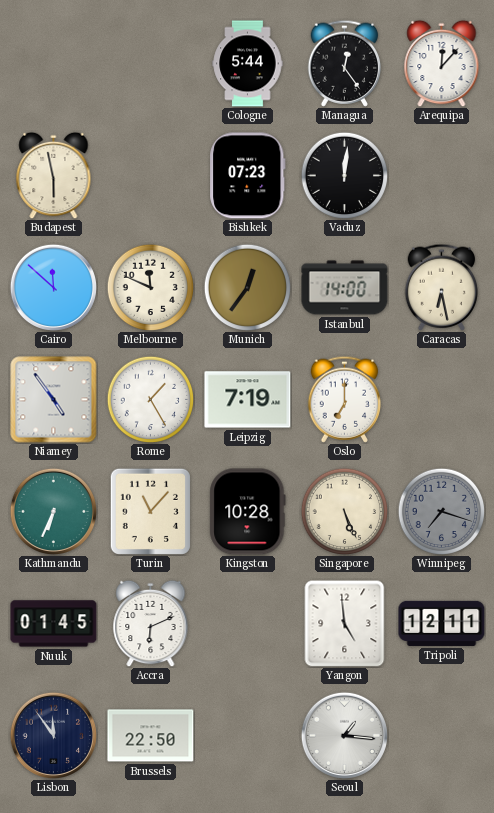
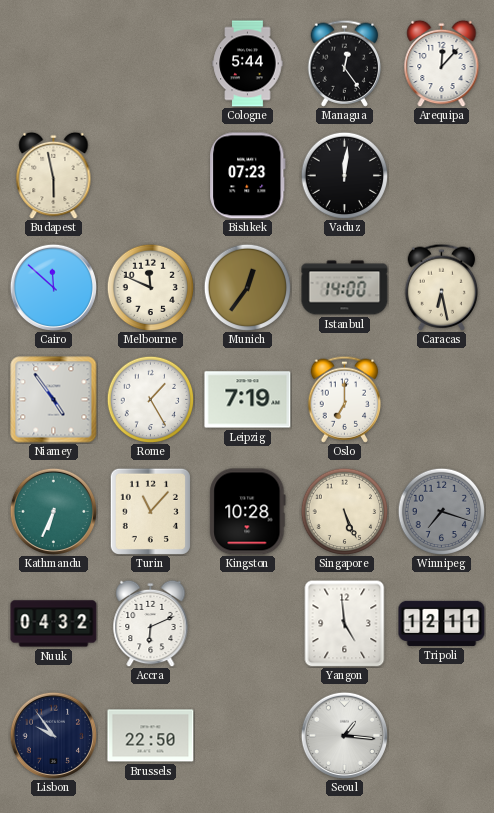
Nuuk: 01:45 -> 04:32
Lisbon: 11:54 -> 9:54
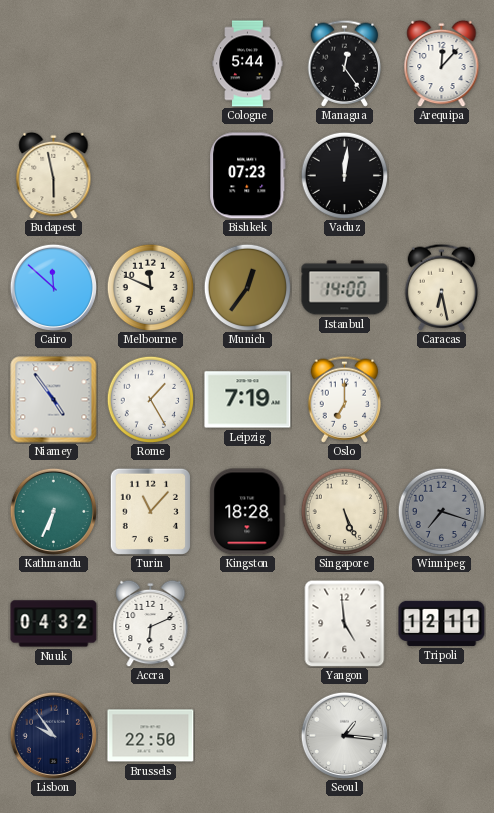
Kingston: 10:28 -> 18:28
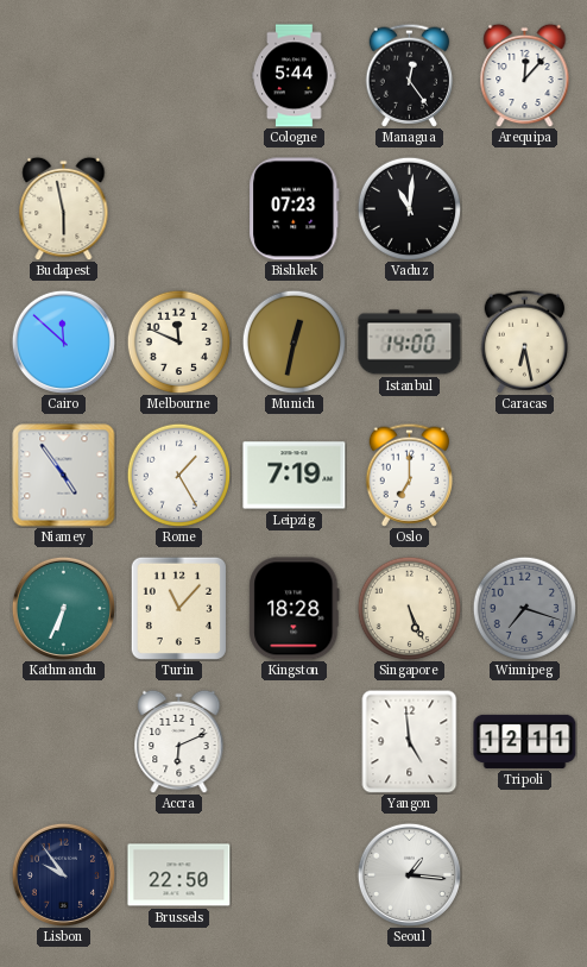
Vaduz: 12:01 -> 11:01
Munich: 12:36 -> 12:32
Nuuk: 04:32 -> none
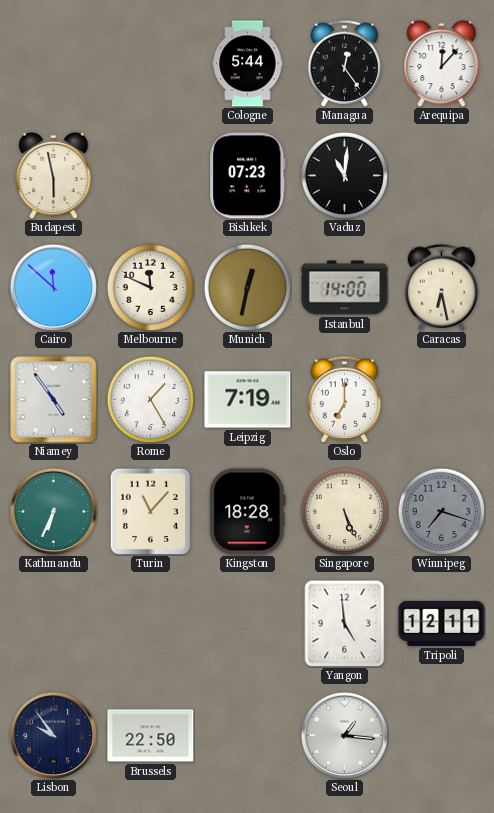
Accra: 6:11 -> none
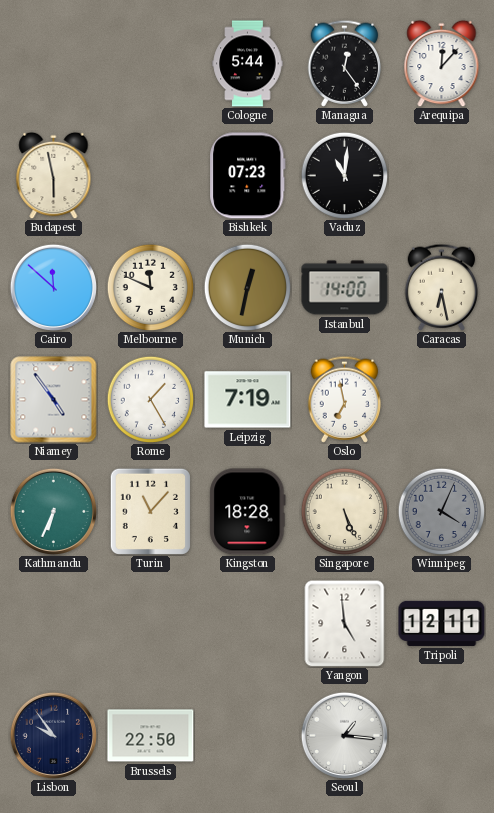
Oslo: 7:00 -> 6:58
Winnipeg: 7:18 -> 4:04
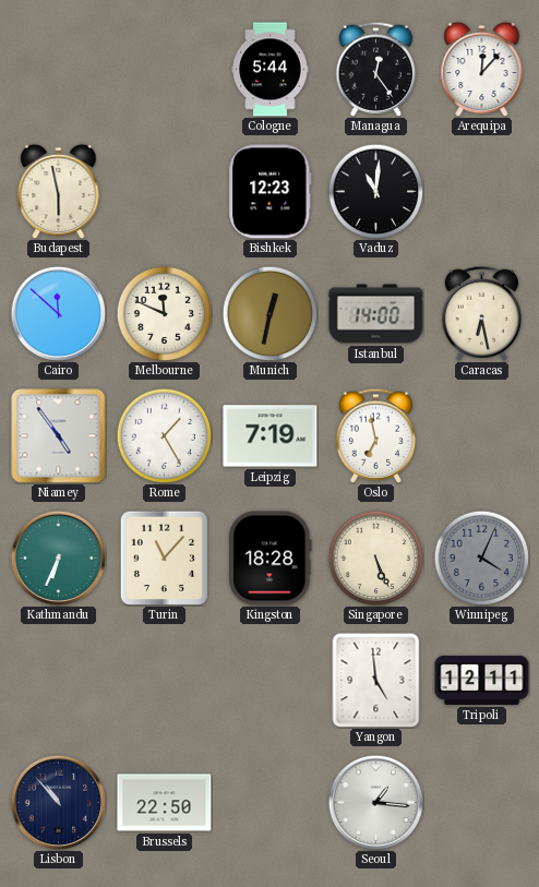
Bishkek: 07:23 -> 12:23
Lisbon: 9:54 -> 10:53
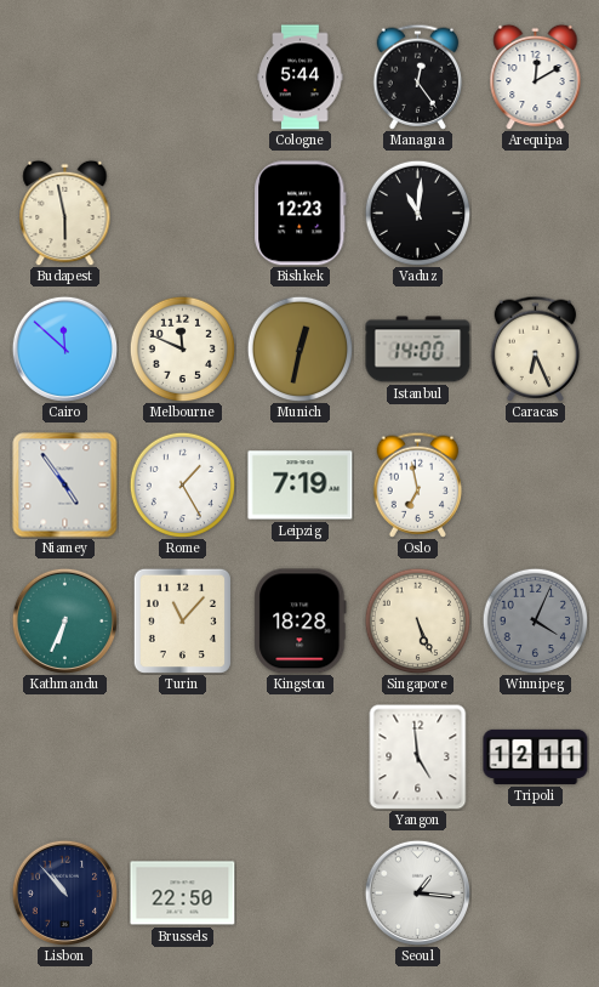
Arequipa: 12:07 -> 12:10
Caracas: 6:28 -> 6:26
